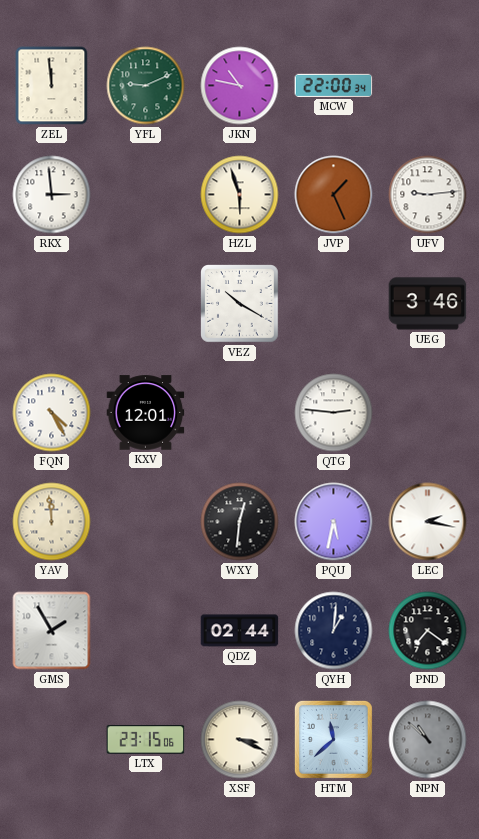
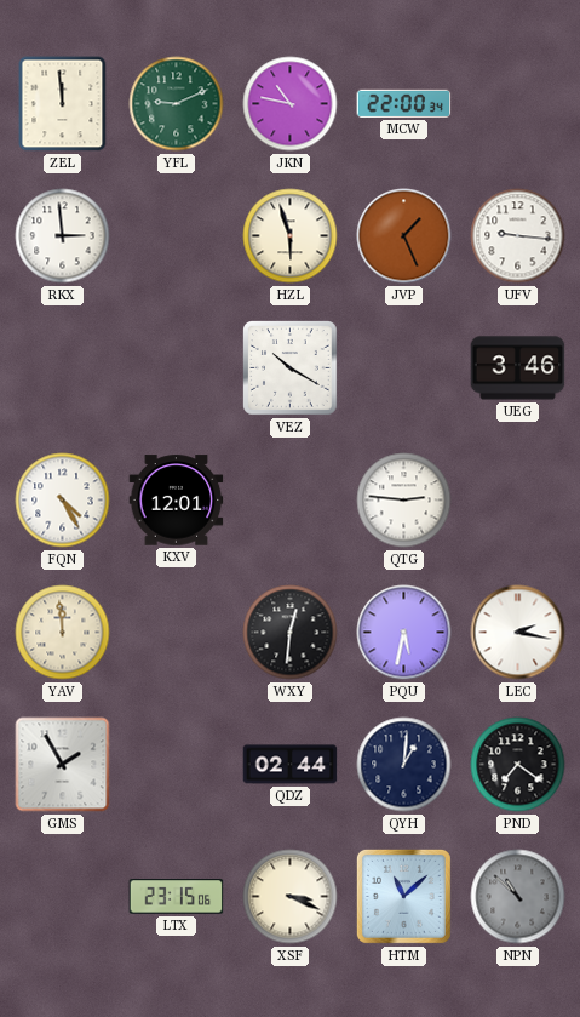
UFV: 9:14 -> 9:16
HTM: 11:38 -> 11:08
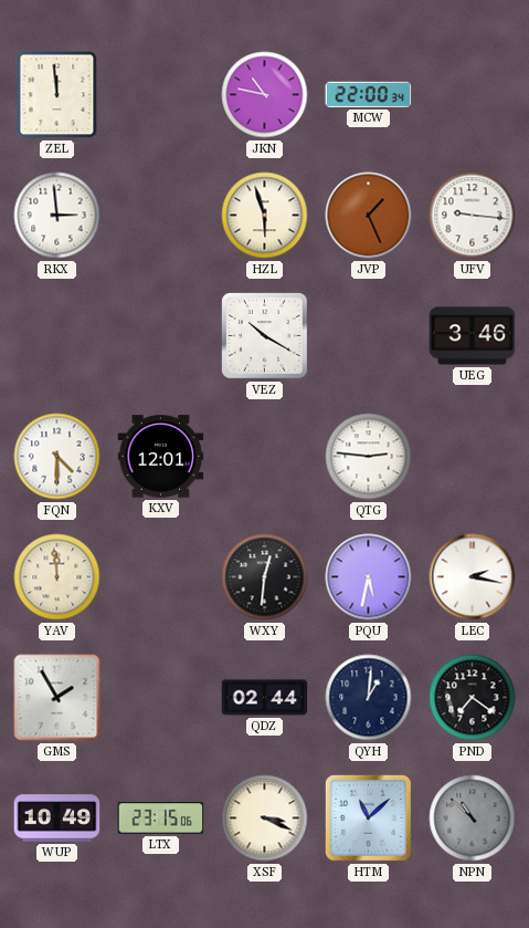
YFL: 9:11 -> none
FQN: 4:25 -> 4:30
WUP: none -> 10:49
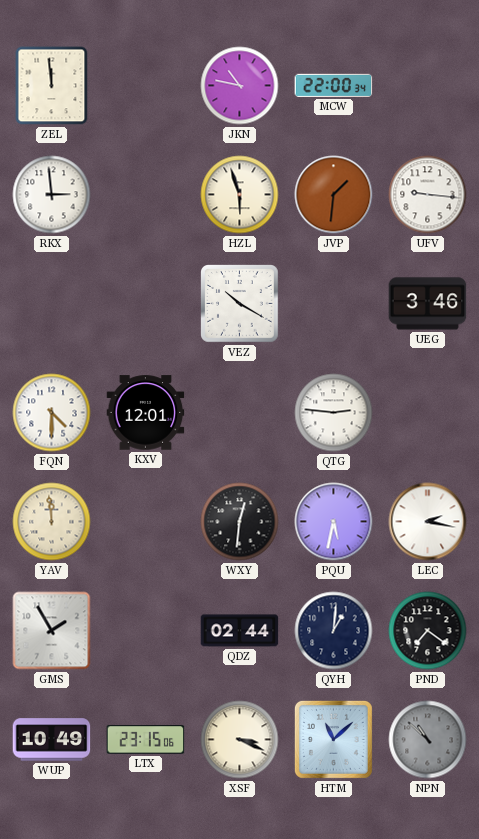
JVP: 1:26 -> 1:31
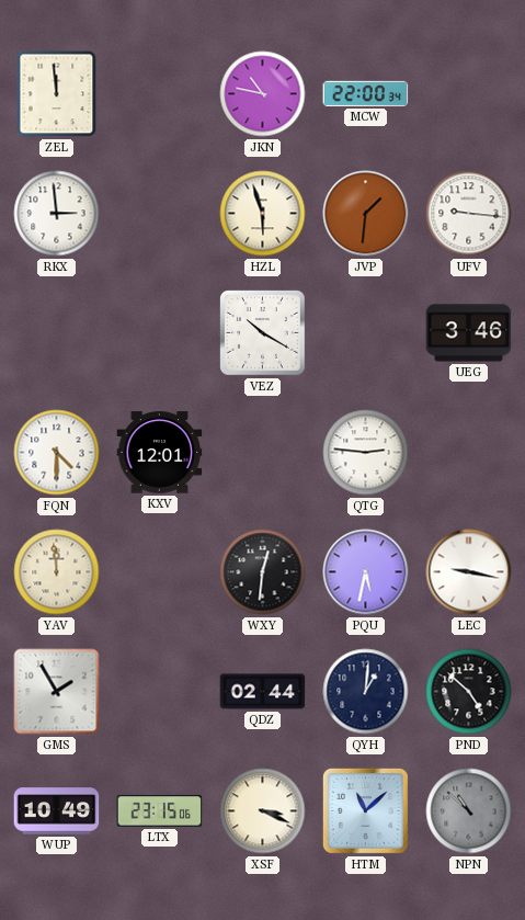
LEC: 2:17 -> 9:17
PND: 7:21 -> 4:52
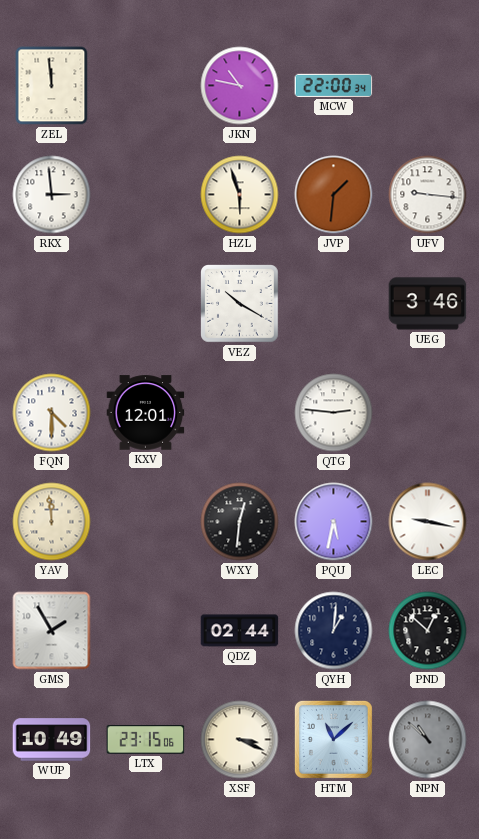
PND: 4:52 -> 12:52
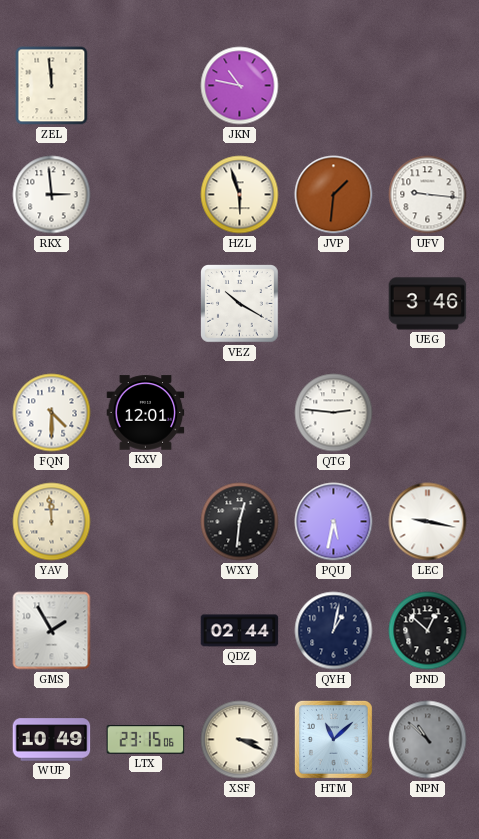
MCW: 22:00 -> none
QYH: 1:01 -> 1:02
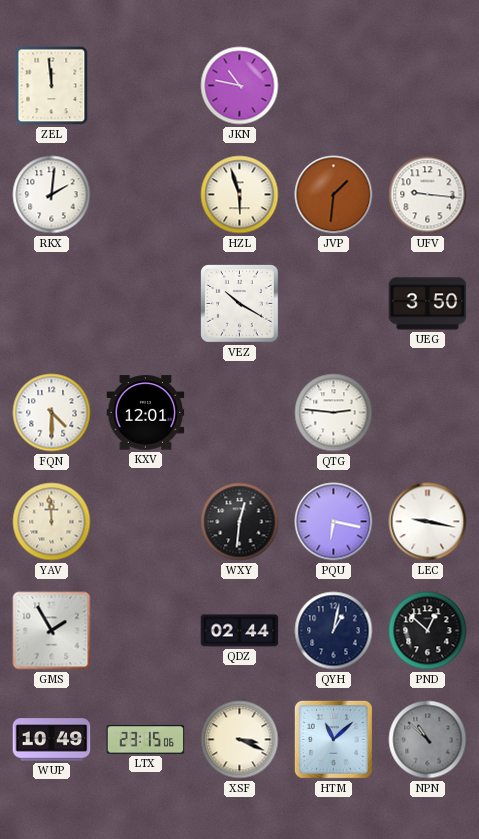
RKX: 2:59 -> 2:01
UEG: 3:46 -> 3:50
PQU: 5:32 -> 6:17
